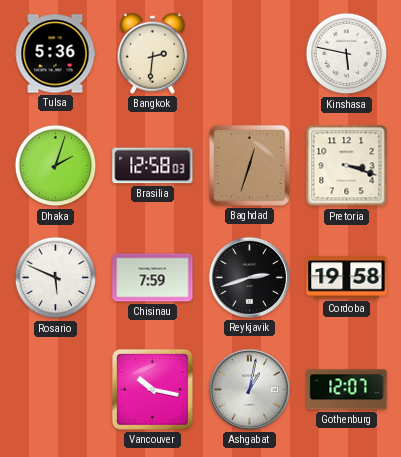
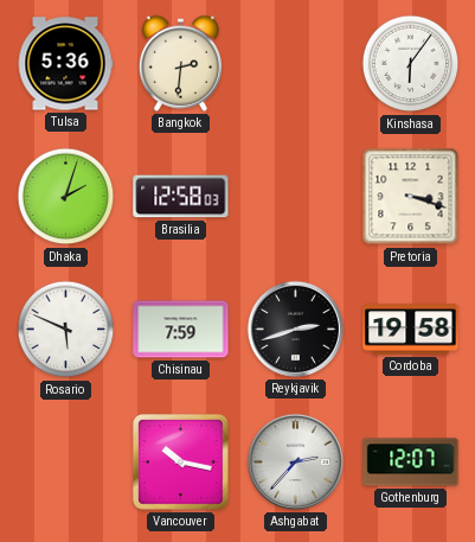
Kinshasa: 5:47 -> 6:06
Baghdad: 12:33 -> none
Ashgabat: 1:02 -> 2:37
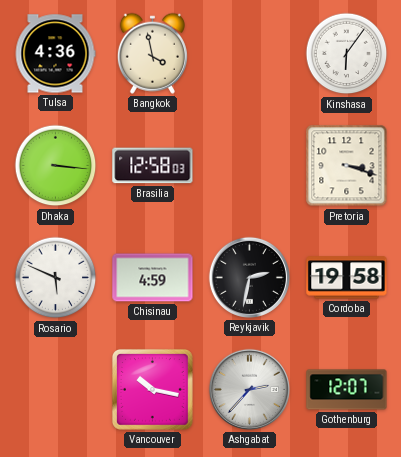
Tulsa: 5:36 -> 4:36
Bangkok: 2:31 -> 3:58
Dhaka: 2:03 -> 3:16
Chisinau: 7:59 -> 4:59
Reykjavik: 2:42 -> 2:32
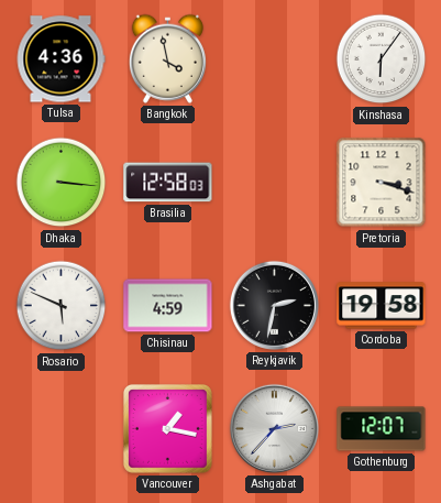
Vancouver: 10:17 -> 1:17
